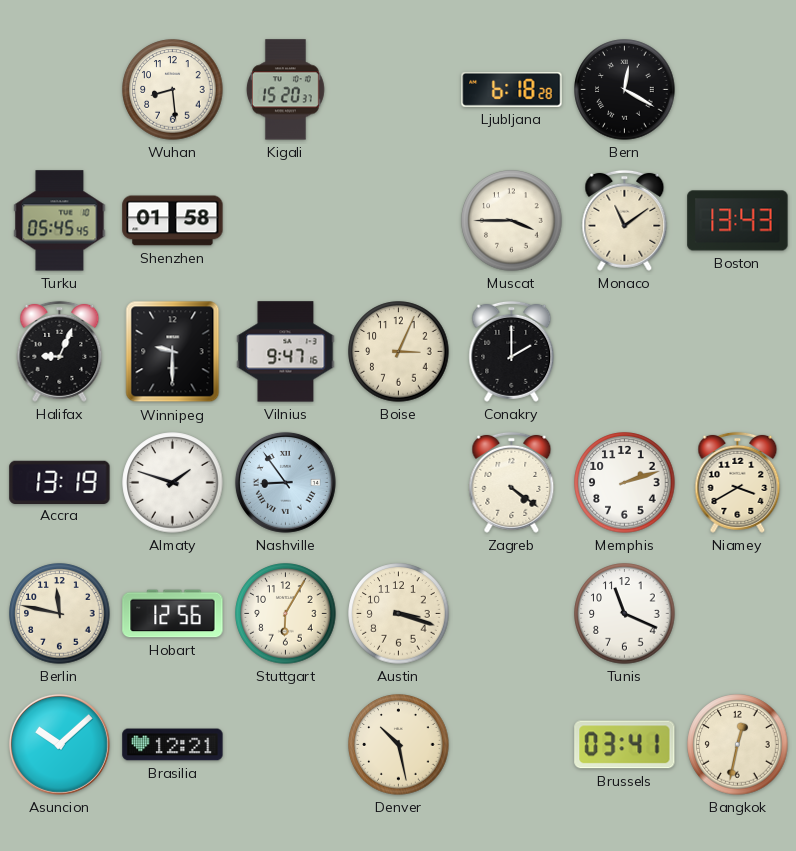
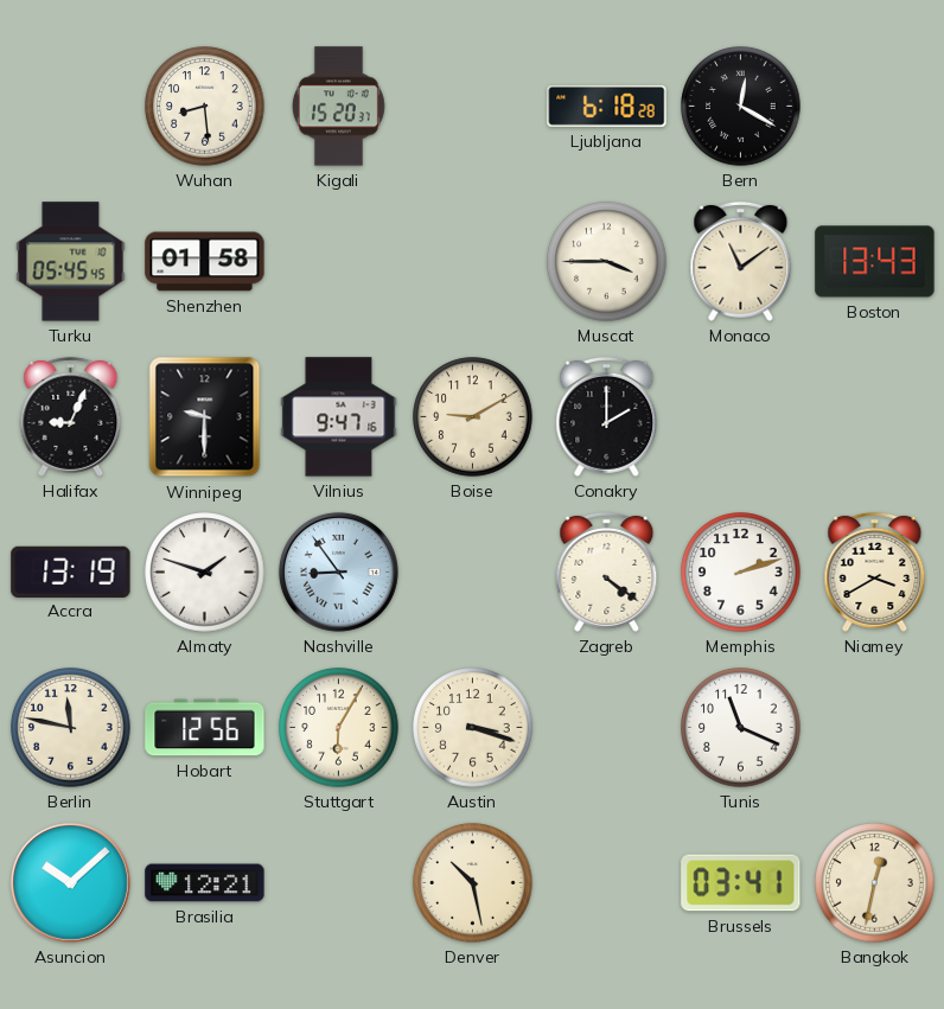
Boise: 3:04 -> 9:10
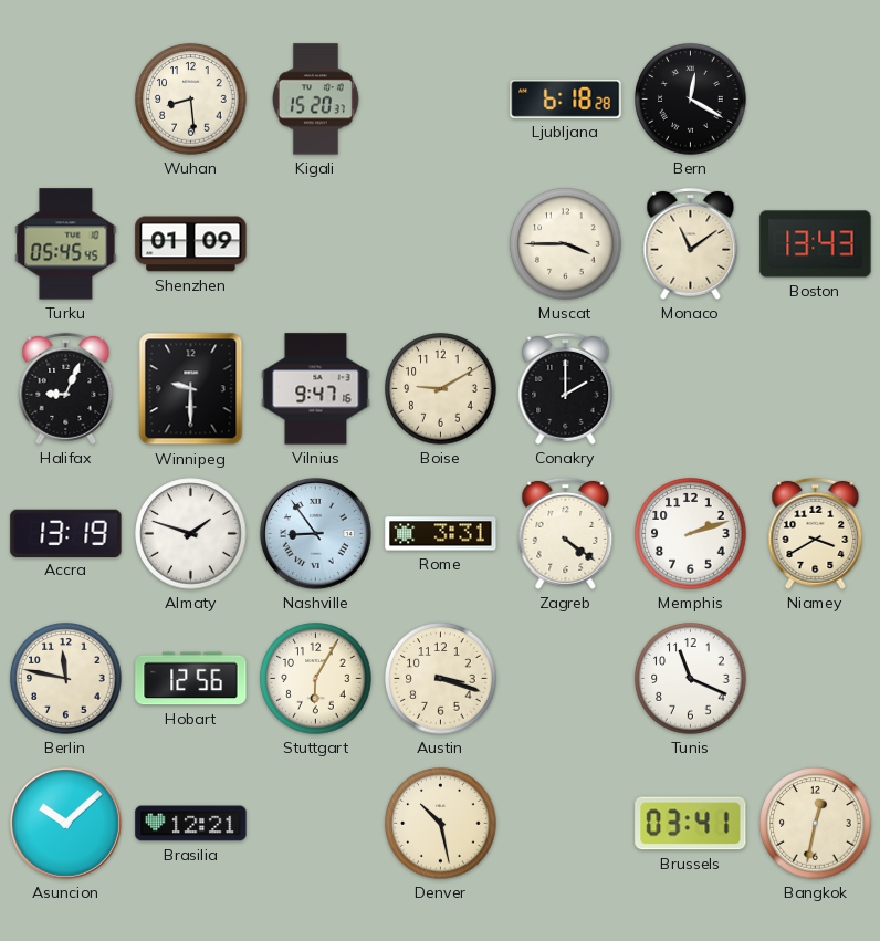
Shenzhen: 01:58 -> 01:09
Rome: none -> 3:31
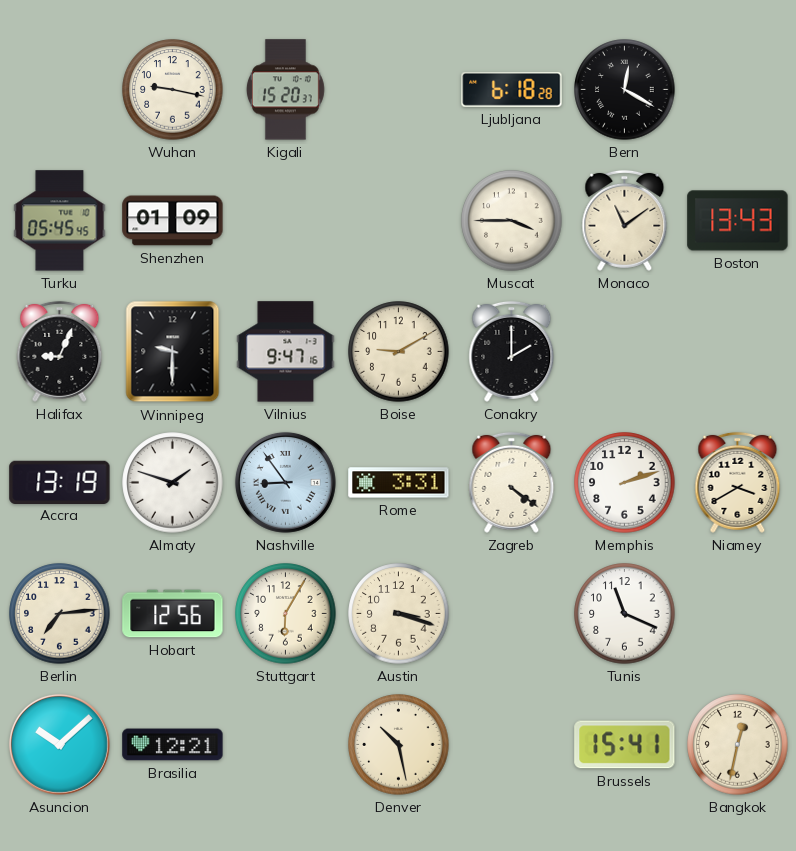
Wuhan: 8:29 -> 9:17
Berlin: 11:47 -> 7:14
Brussels: 03:41 -> 15:41
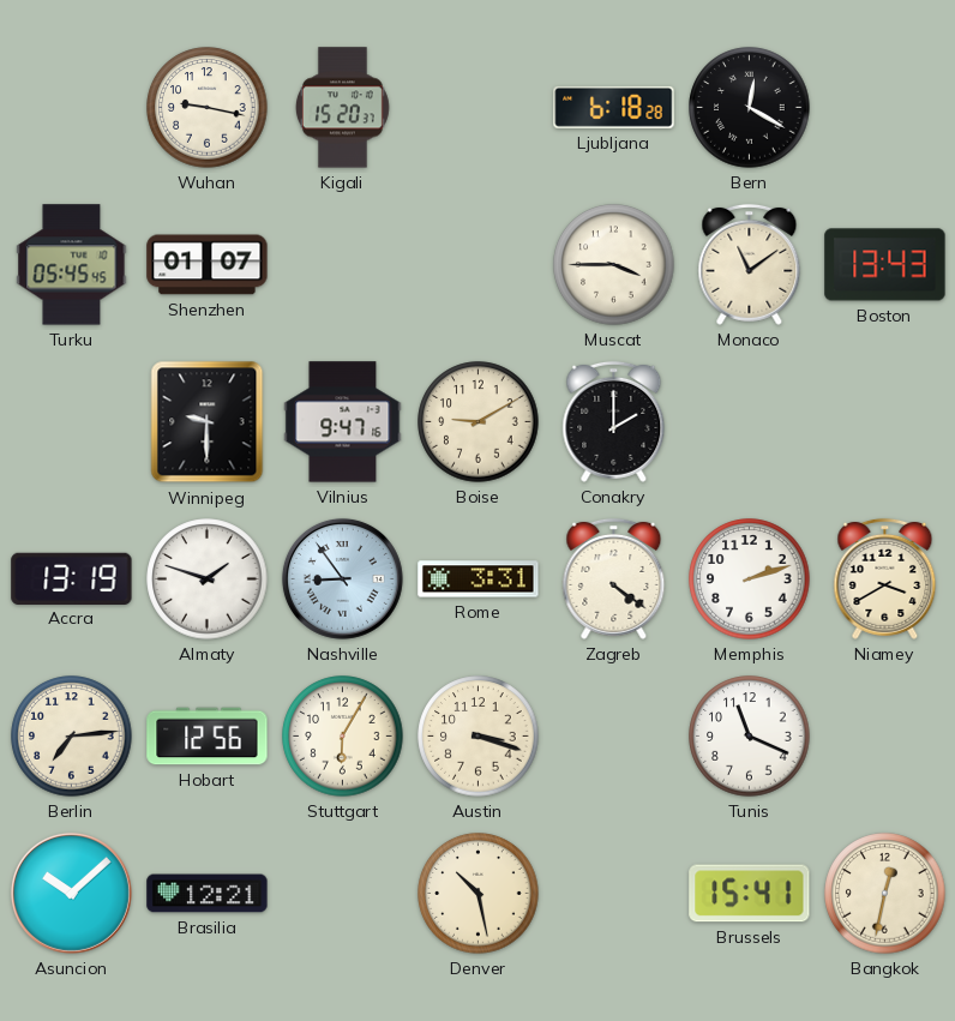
Shenzhen: 01:09 -> 01:07
Halifax: 9:04 -> none
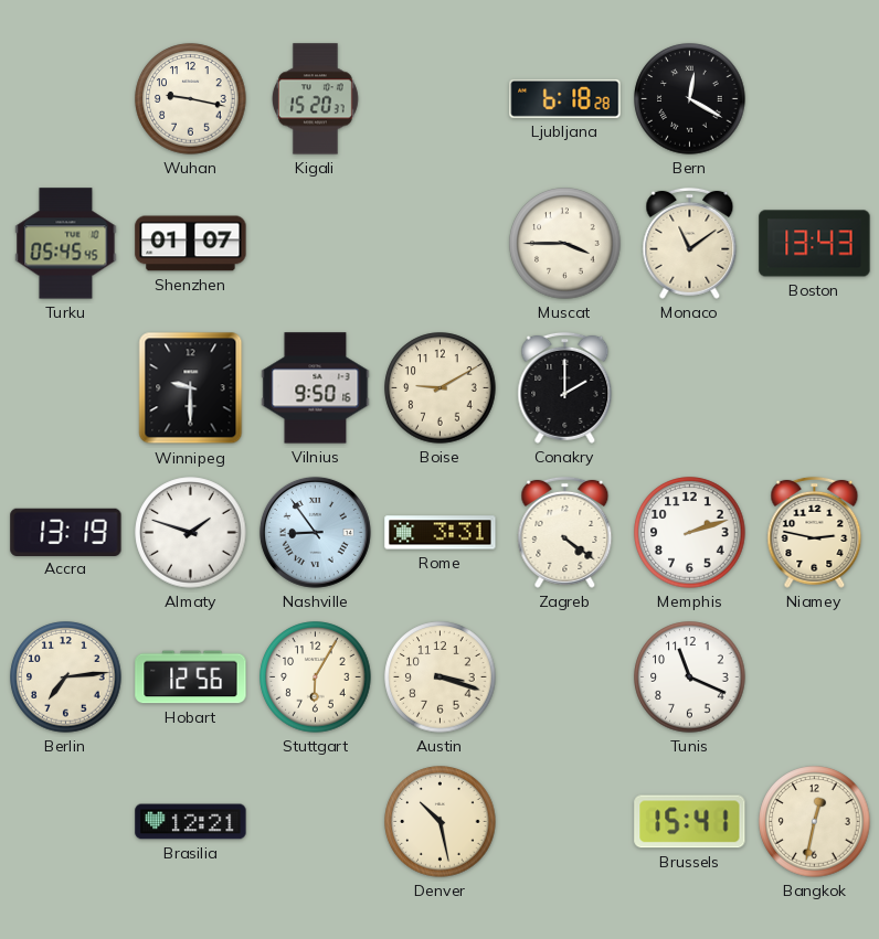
Vilnius: 9:47 -> 9:50
Niamey: 3:40 -> 2:47
Asuncion: 10:08 -> none
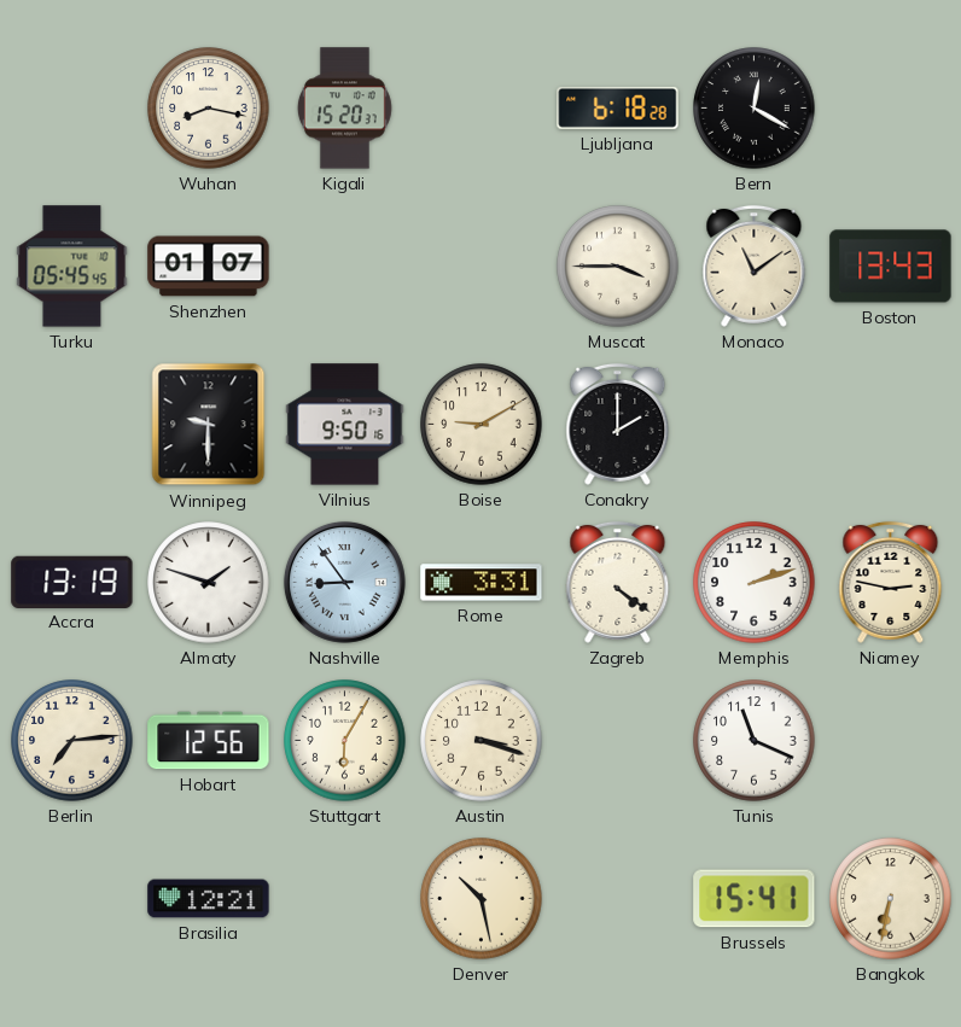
Wuhan: 9:17 -> 8:17
Bangkok: 12:32 -> 6:32
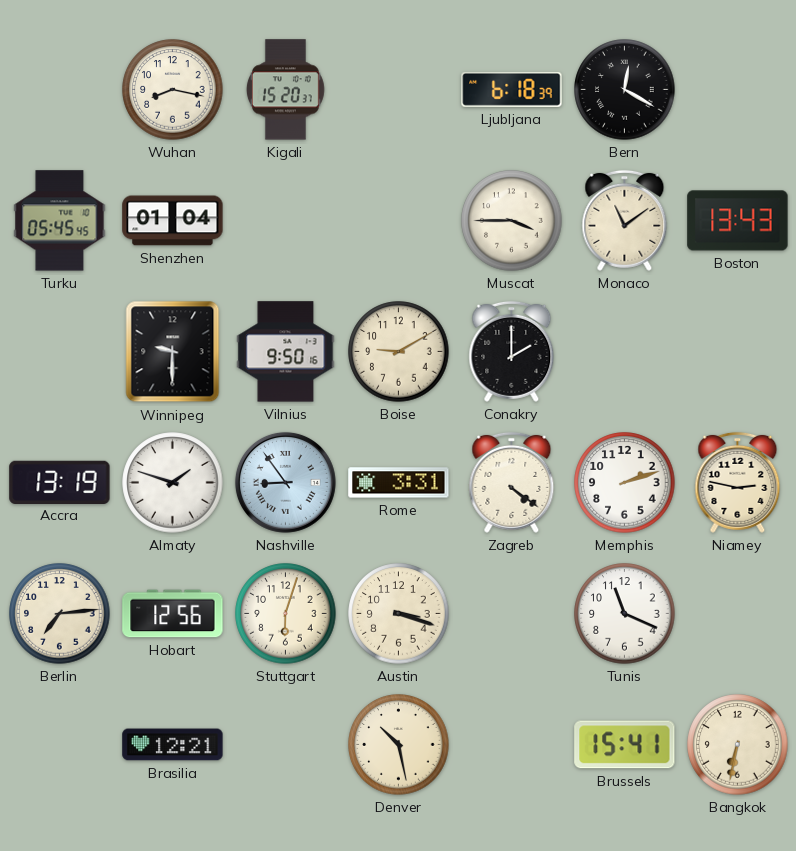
Ljubljana: 6:18:28 -> 6:18:39
Shenzhen: 01:07 -> 01:04
Stuttgart: 6:05 -> 6:03
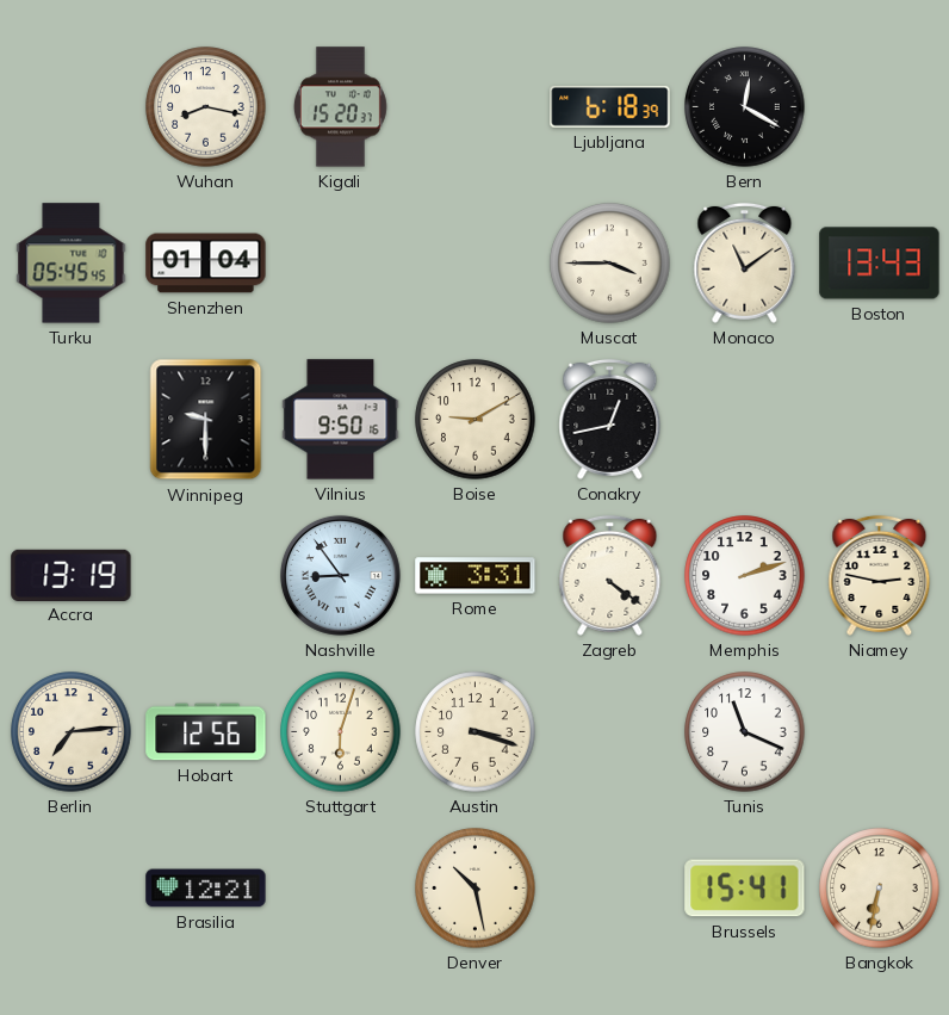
Conakry: 2:00 -> 12:43
Almaty: 1:48 -> none
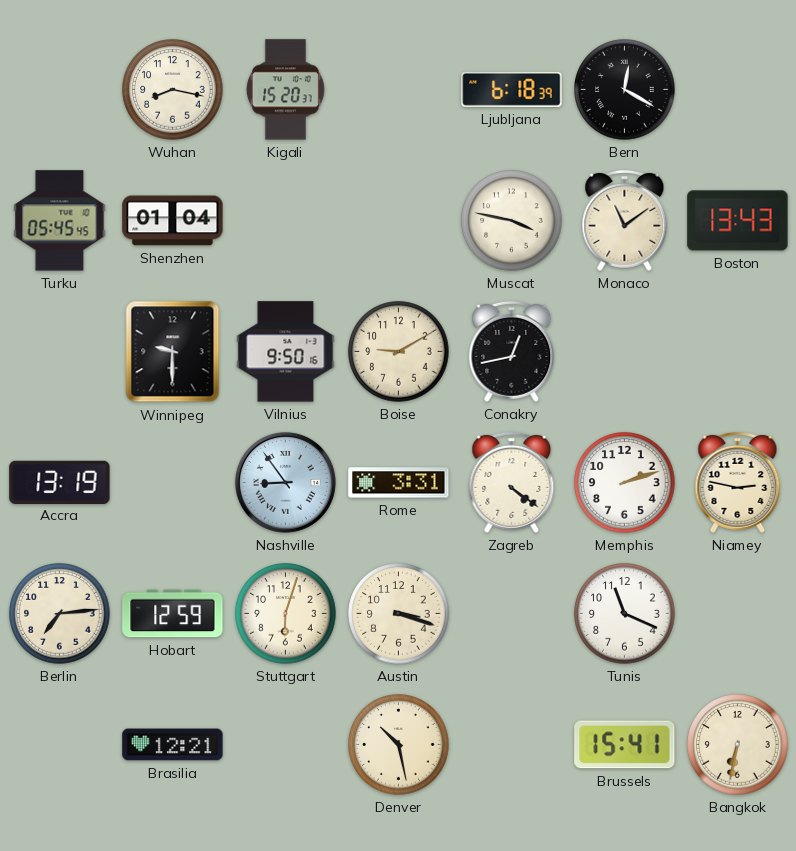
Muscat: 3:45 -> 3:47
Hobart: 12:56 -> 12:59
